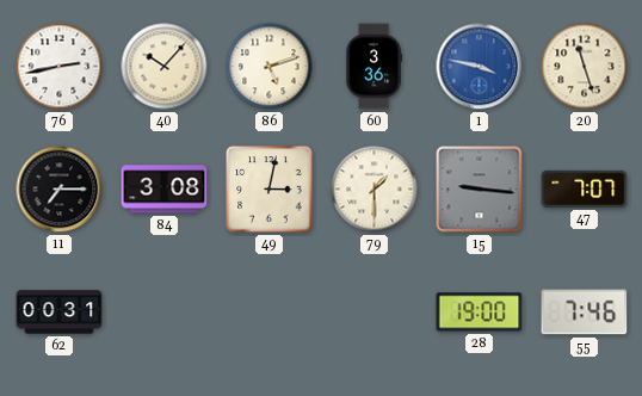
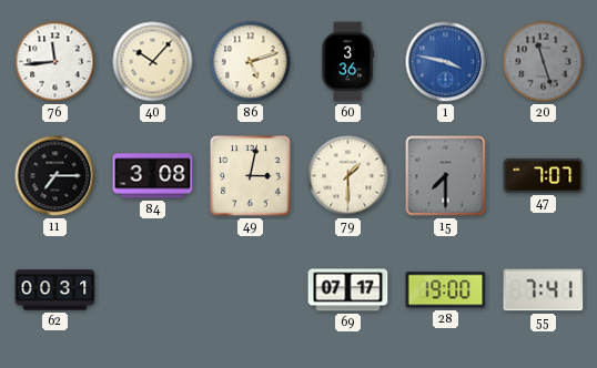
76: 2:43 -> 11:44
20 dial: cream -> grey
15: 9:16 -> 7:30
69: none -> 07:17
55: 7:46 -> 7:41
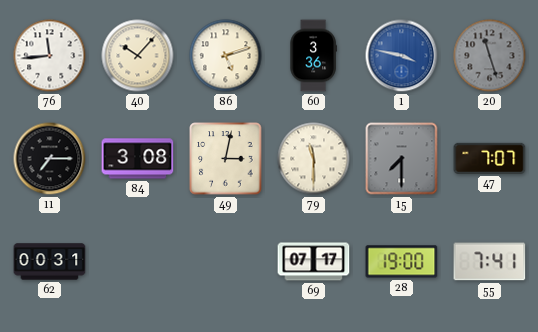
79: 1:30 -> 11:30
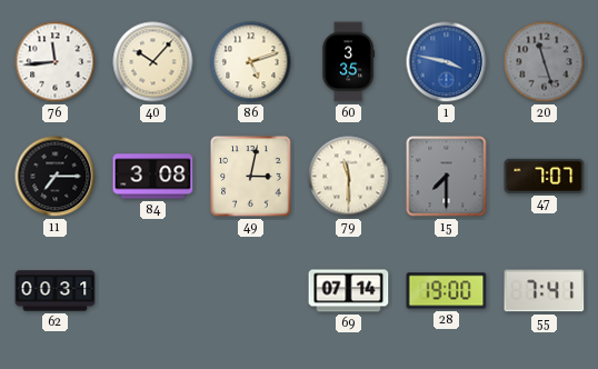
60: 3:36 -> 3:35
69: 07:17 -> 07:14
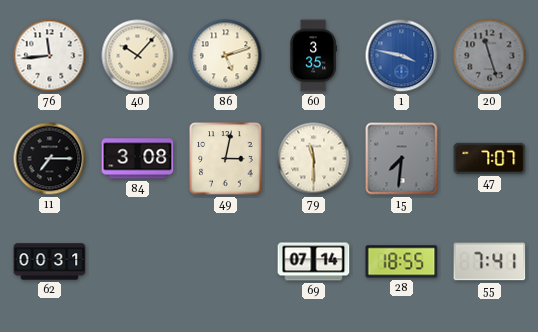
15: 7:30 -> 7:31
28: 19:00 -> 18:55
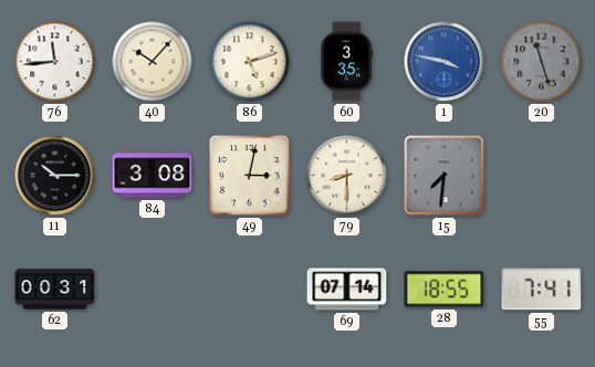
11: 7:15 -> 10:15
79: 11:30 -> 8:30
47: 7:07 -> none
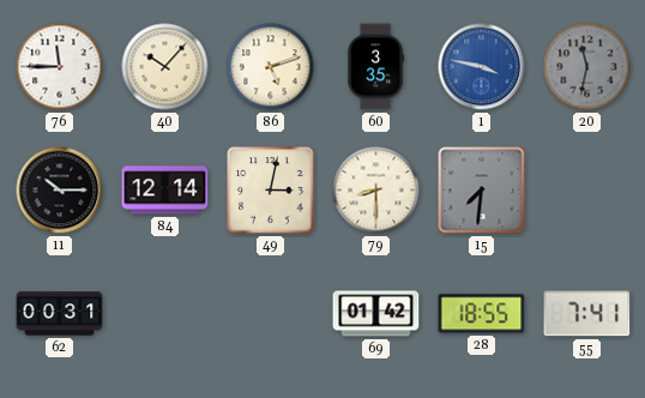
76: 11:44 -> 11:45
20: 11:27 -> 11:32
84: 3:08 -> 12:14
69: 07:14 -> 01:42
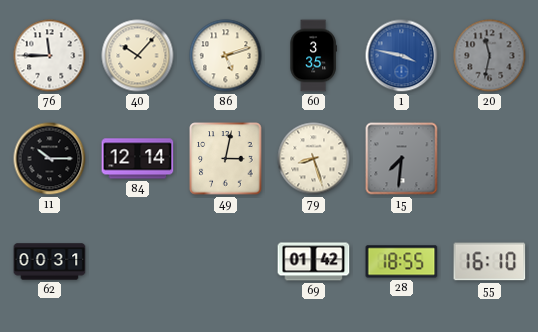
79: 8:30 -> 8:27
55: 7:41 -> 16:10
